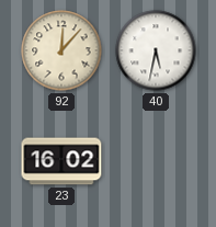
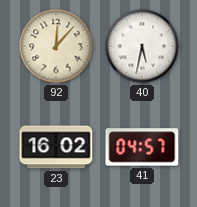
41: none -> 04:57
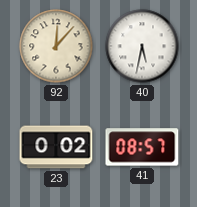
23: 16:02 -> 0:02
41: 04:57 -> 08:57
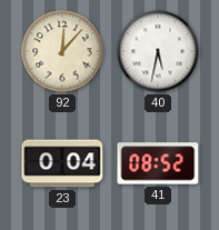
23: 0:02 -> 0:04
41: 08:57 -> 08:52
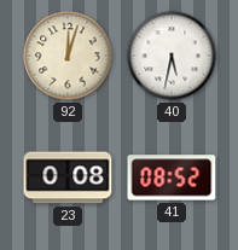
92: 12:07 -> 12:03
23: 0:04 -> 0:08
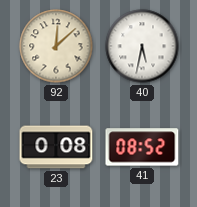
92: 12:03 -> 12:08
